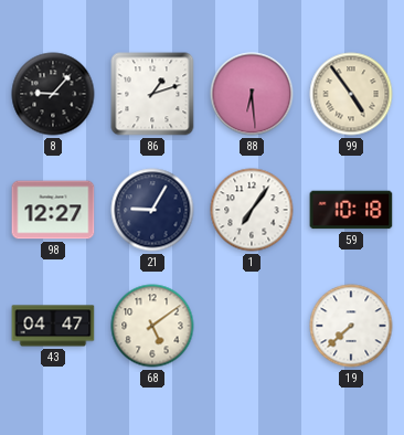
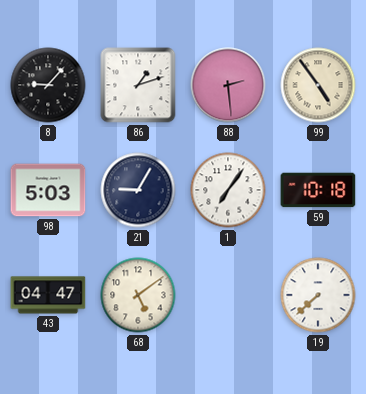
88: 6:29 -> 2:29
98: 12:27 -> 5:03
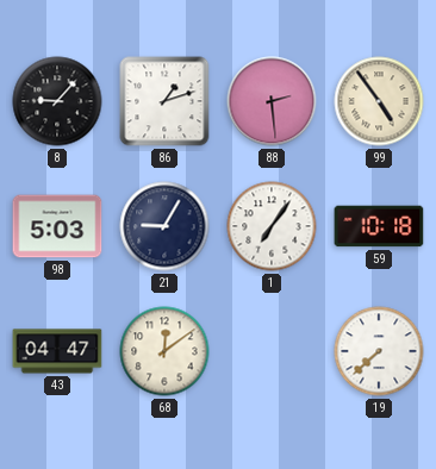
68: 5:09 -> 12:09
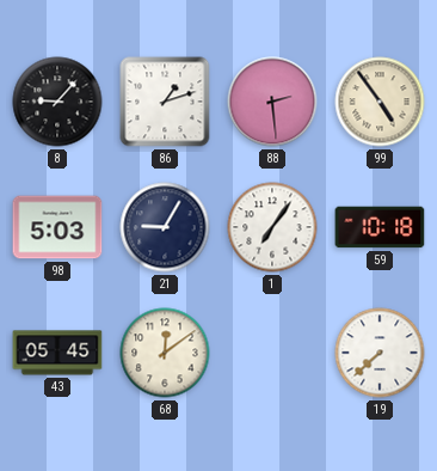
43: 04:47 -> 05:45
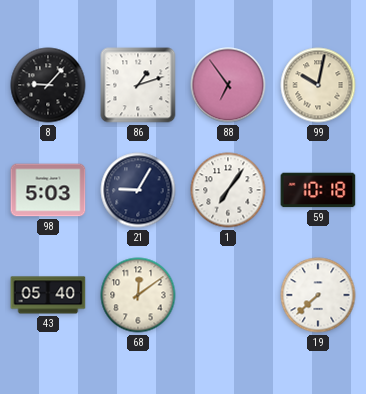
88: 2:29 -> 6:54
99: 4:54 -> 10:02
43: 05:45 -> 05:40
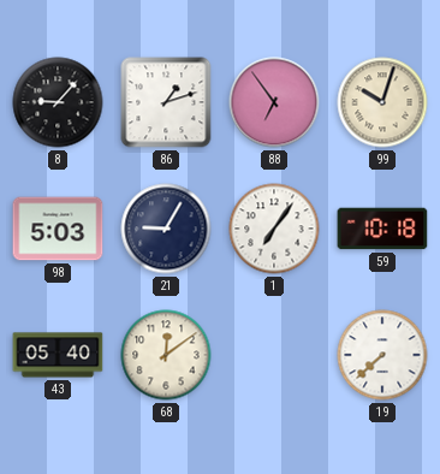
99: 10:02 -> 10:03
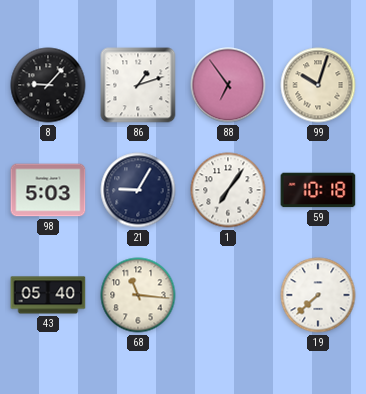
68: 12:09 -> 11:16
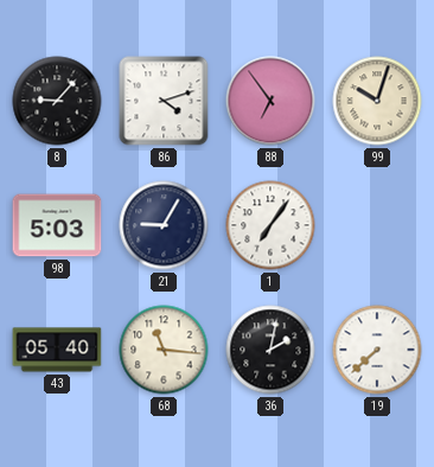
86: 1:12 -> 4:12
59: 10:18 -> none
36: none -> 2:02
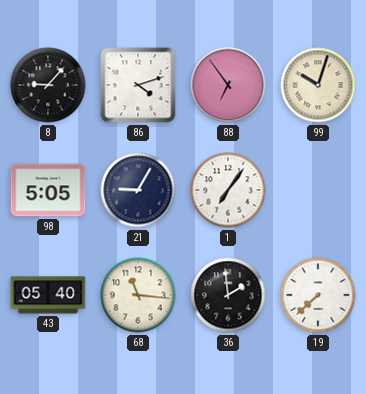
98: 5:03 -> 5:05
36: 2:02 -> 1:59
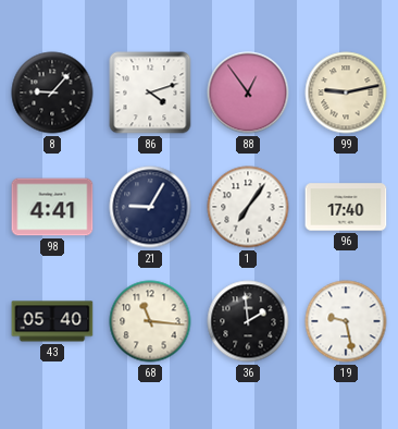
88: 6:54 -> 12:54
99: 10:03 -> 9:13
98: 5:05 -> 4:41
96: none -> 17:40
19: 7:38 -> 9:28
